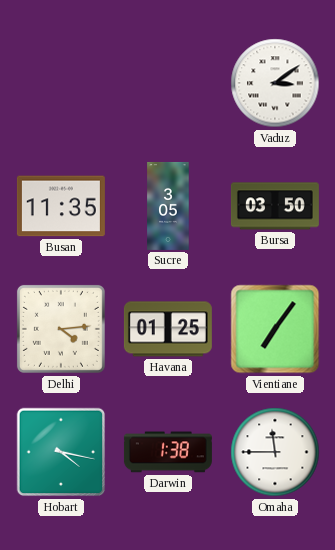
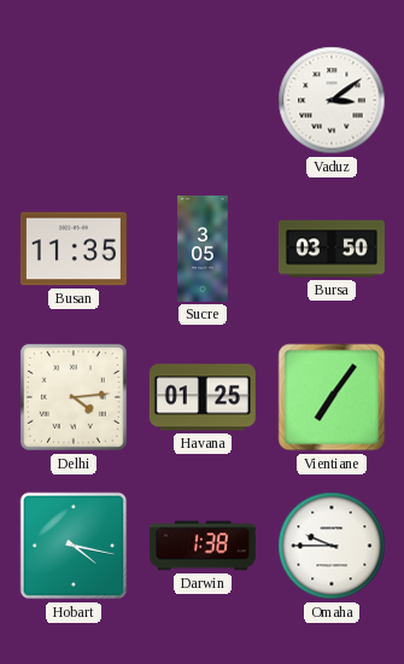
Omaha: 11:45 -> 9:45
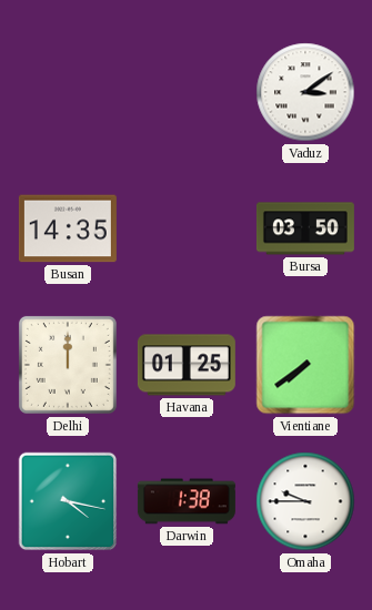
Busan: 11:35 -> 14:35
Sucre: 3:05 -> none
Delhi: 4:14 -> 12:00
Vientiane: 7:06 -> 7:39
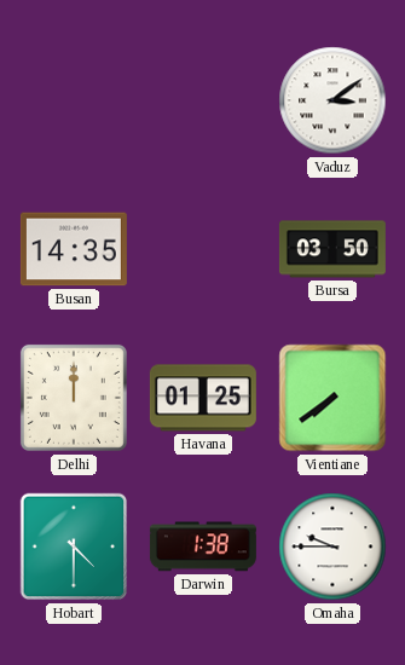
Hobart: 4:17 -> 4:30
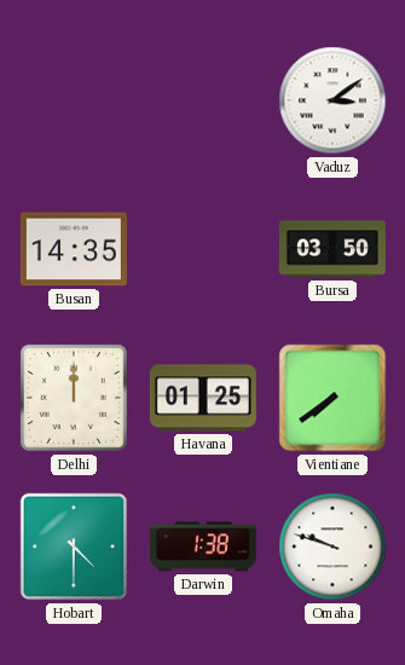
Omaha: 9:45 -> 9:48
